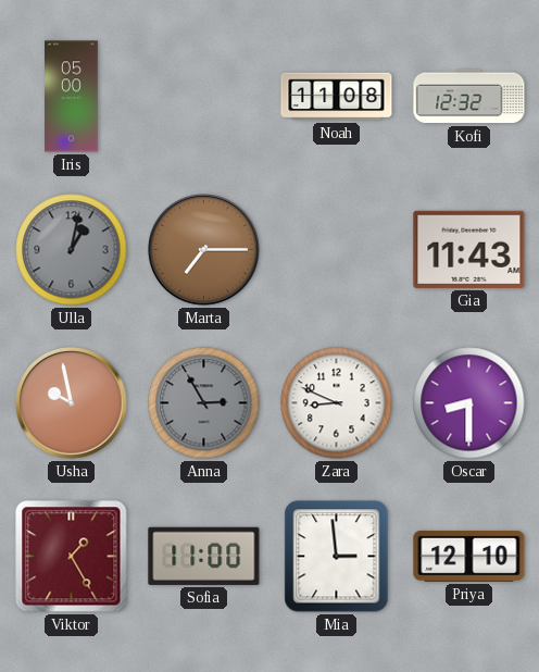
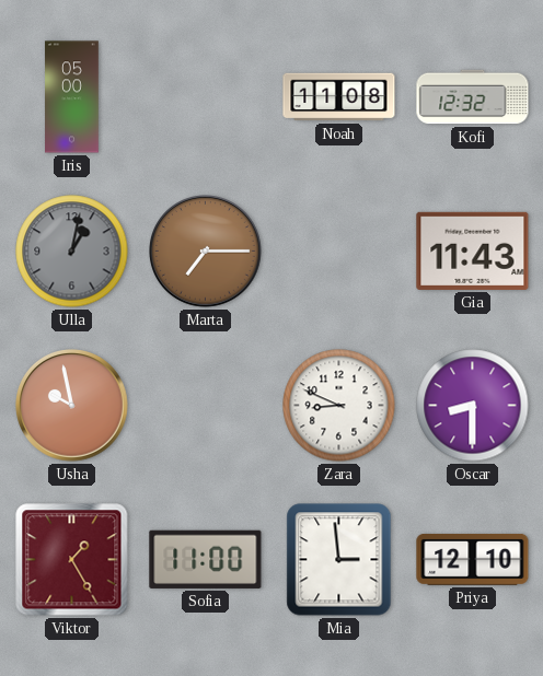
Anna: 2:55 -> none
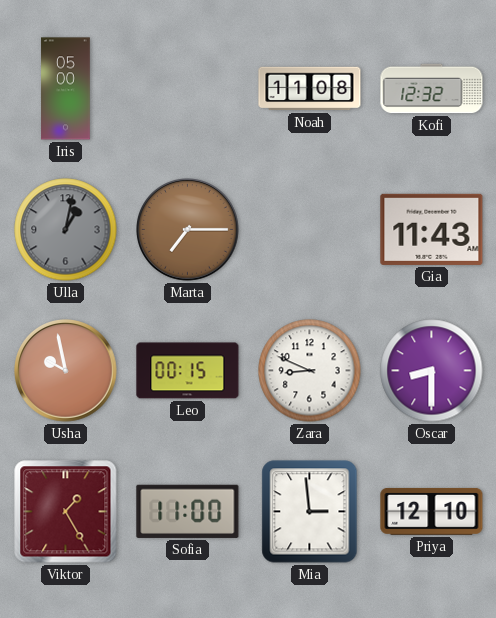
Leo: none -> 00:15
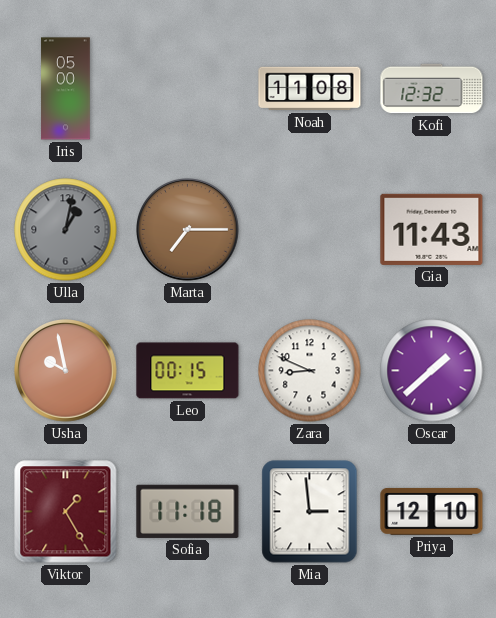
Oscar: 8:30 -> 1:38
Sofia: 11:00 -> 11:18
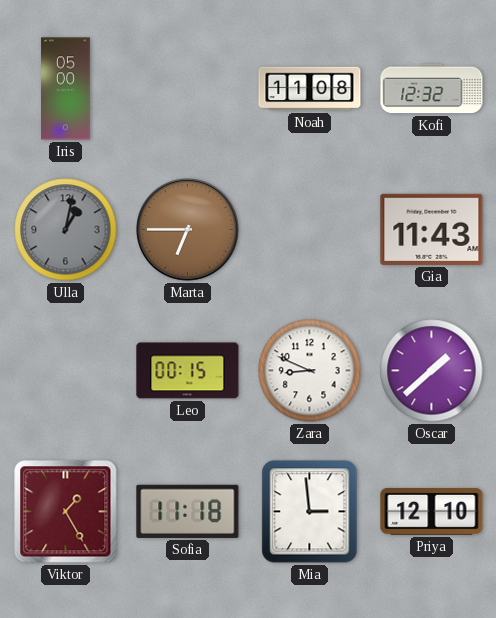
Marta: 7:15 -> 6:45
Usha: 9:58 -> none
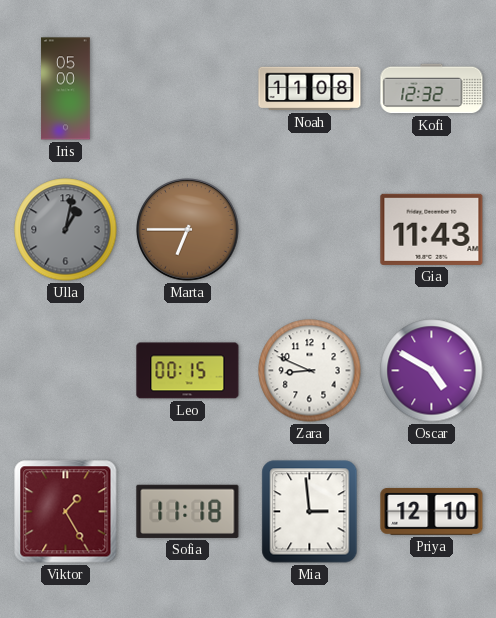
Oscar: 1:38 -> 4:50
